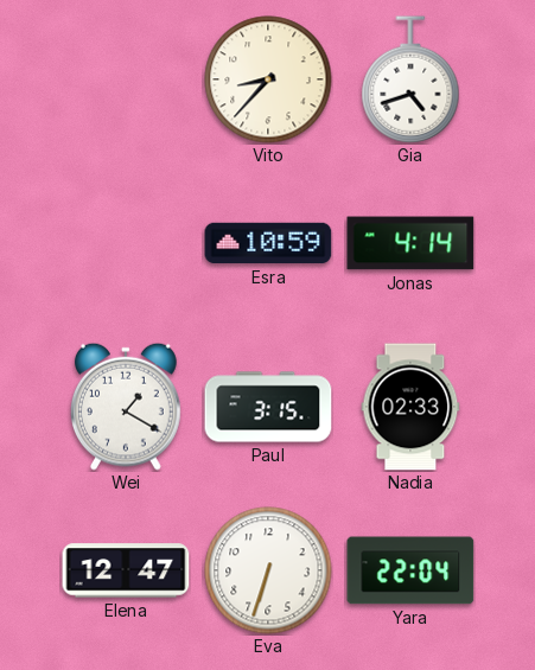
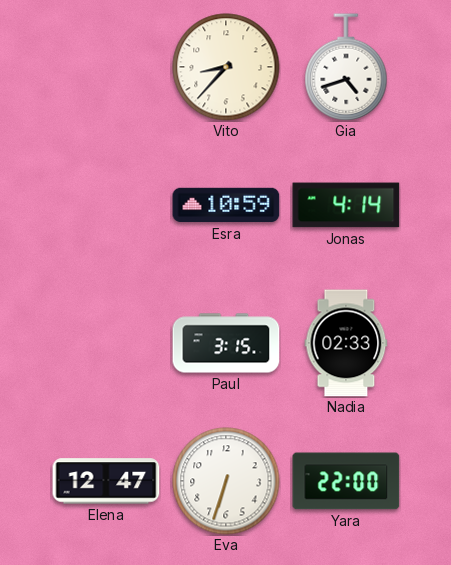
Wei: 1:20 -> none
Yara: 22:04 -> 22:00
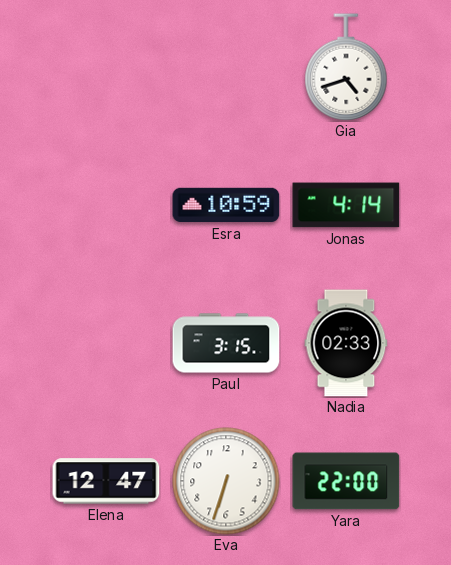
Vito: 8:37 -> none
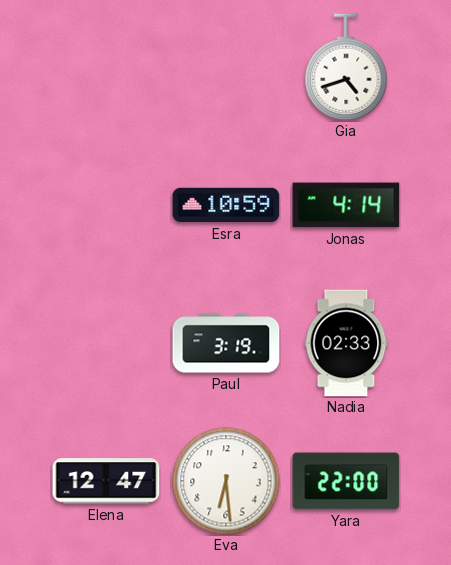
Paul: 3:15 -> 3:19
Eva: 6:33 -> 6:29
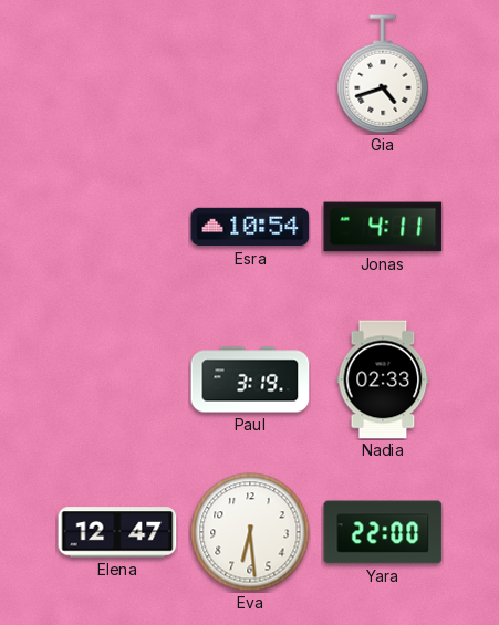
Esra: 10:59 -> 10:54
Jonas: 4:14 -> 4:11
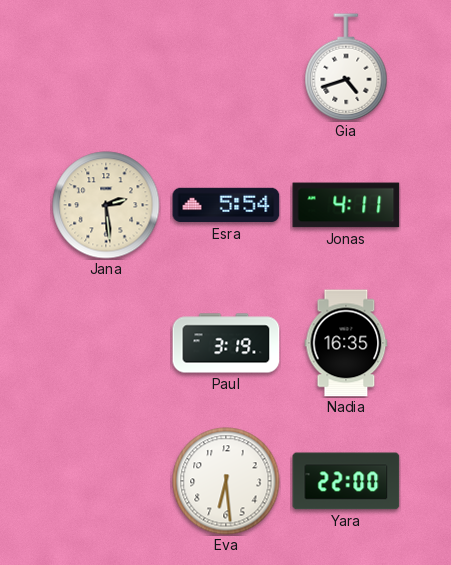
Jana: none -> 2:29
Esra: 10:54 -> 5:54
Nadia: 02:33 -> 16:35
Elena: 12:47 -> none
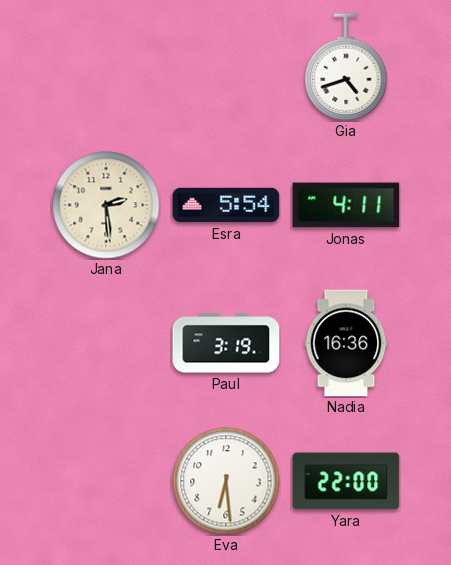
Nadia: 16:35 -> 16:36
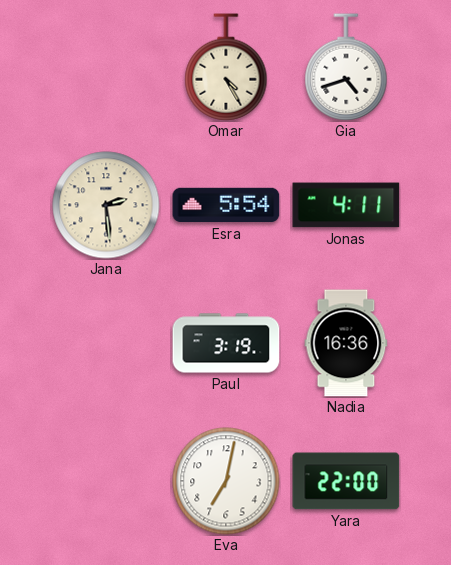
Omar: none -> 4:25
Eva: 6:29 -> 7:02
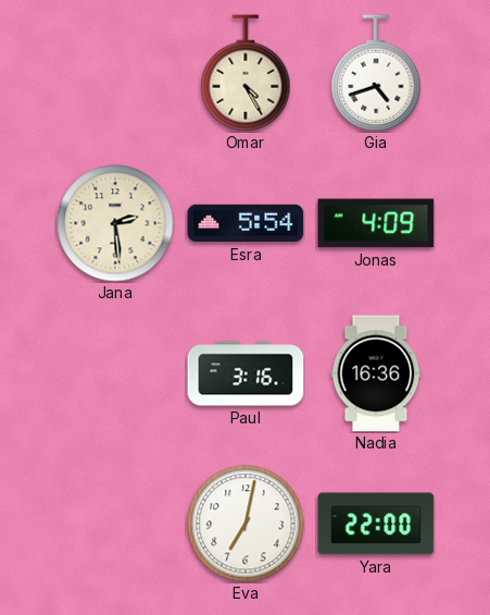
Jonas: 4:11 -> 4:09
Paul: 3:19 -> 3:16
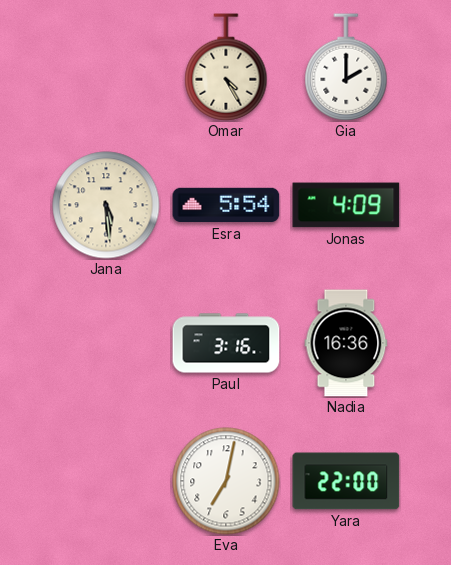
Gia: 4:42 -> 2:00
Jana: 2:29 -> 5:29
